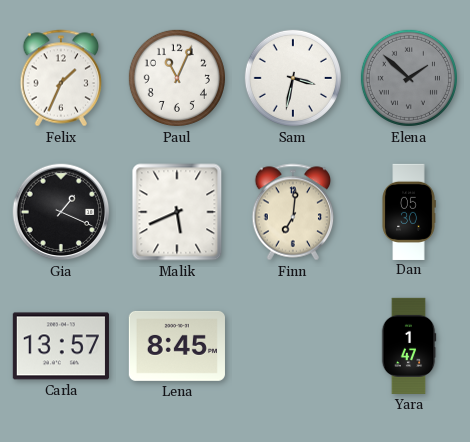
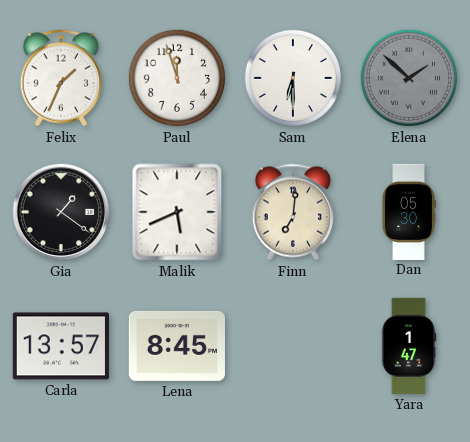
Paul: 11:04 -> 11:57
Sam: 3:32 -> 6:30
Gia: 1:19 -> 1:21
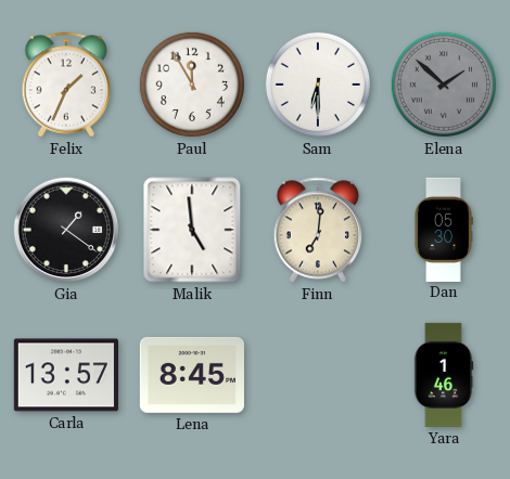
Paul: 11:57 -> 11:55
Malik: 5:41 -> 4:59
Yara: 1:47 -> 1:46
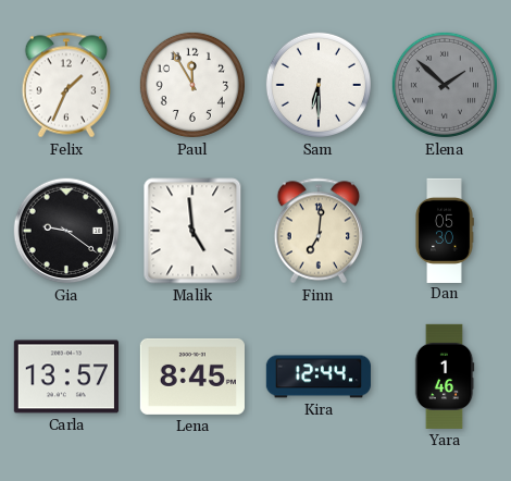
Gia: 1:21 -> 9:21
Kira: none -> 12:44
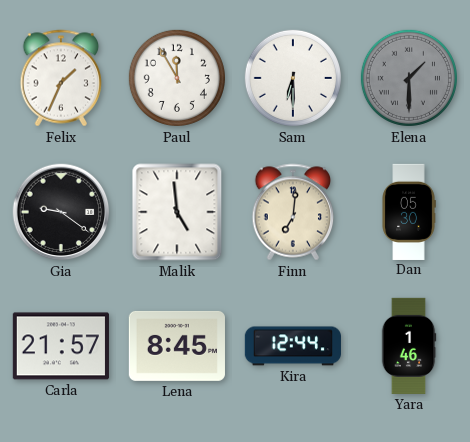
Elena: 1:52 -> 1:30
Carla: 13:57 -> 21:57
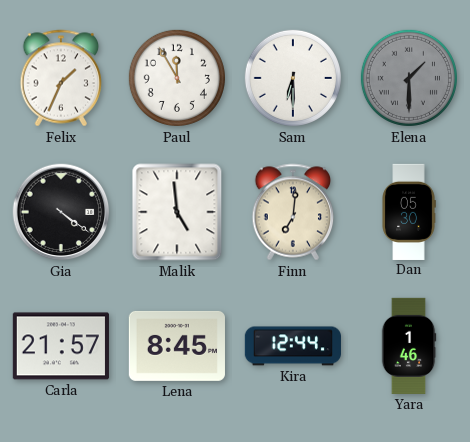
Gia: 9:21 -> 4:21
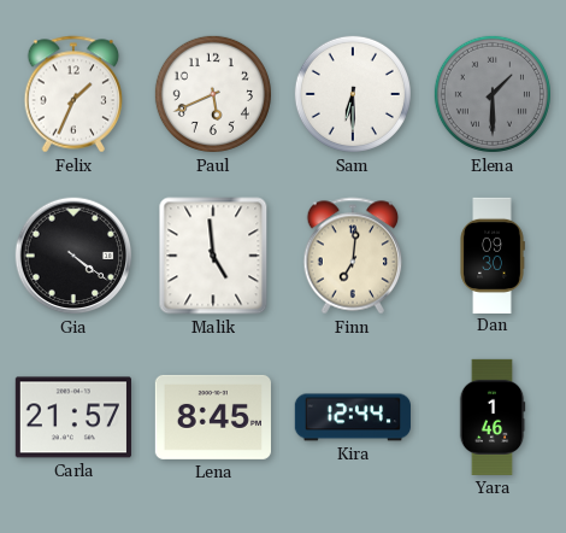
Paul: 11:55 -> 5:41
Dan: 05:30 -> 09:30
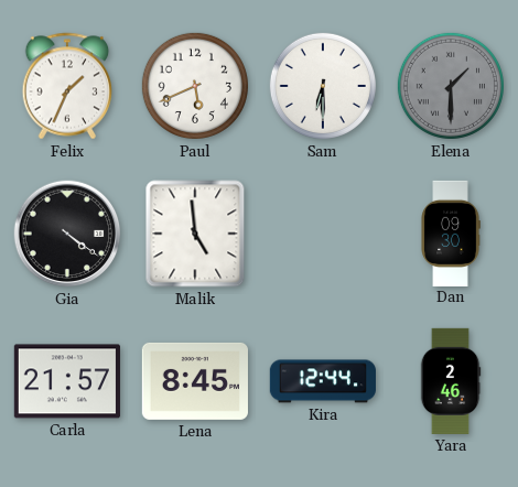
Finn: 7:01 -> none
Yara: 1:46 -> 2:46
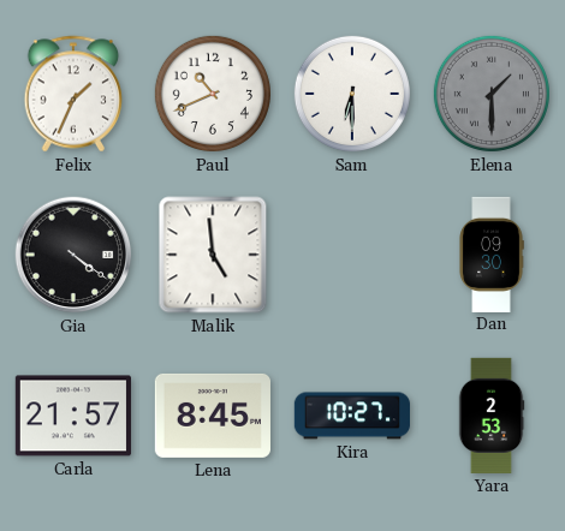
Paul: 5:41 -> 10:41
Kira: 12:44 -> 10:27
Yara: 2:46 -> 2:53
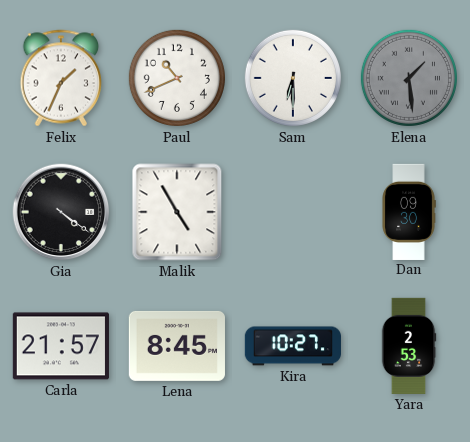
Elena: 1:30 -> 1:29
Malik: 4:59 -> 4:55
